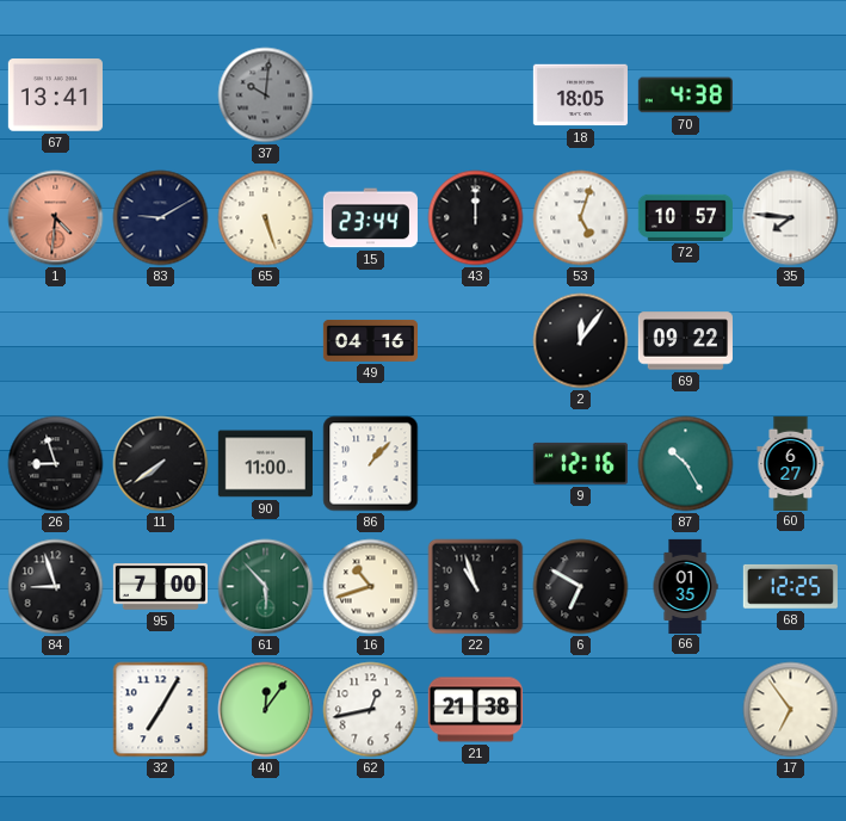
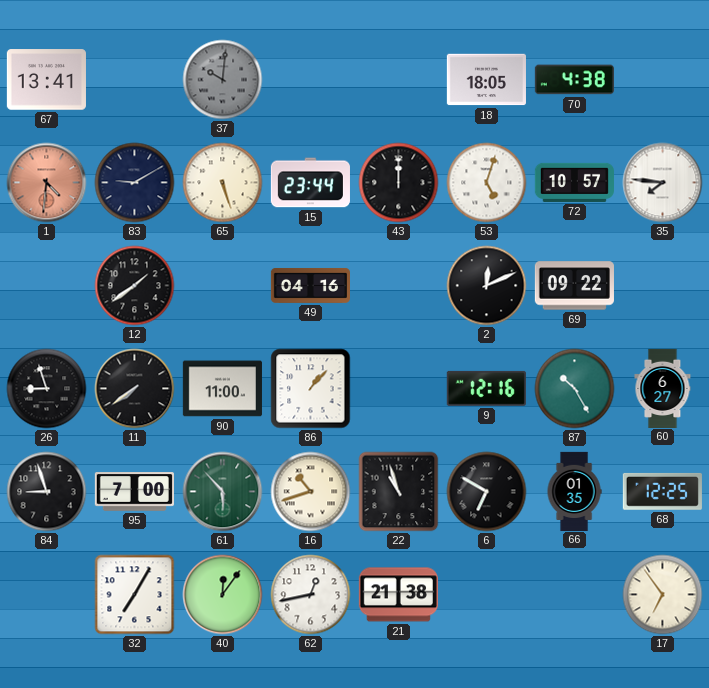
12: none -> 1:39
2: 12:06 -> 12:11
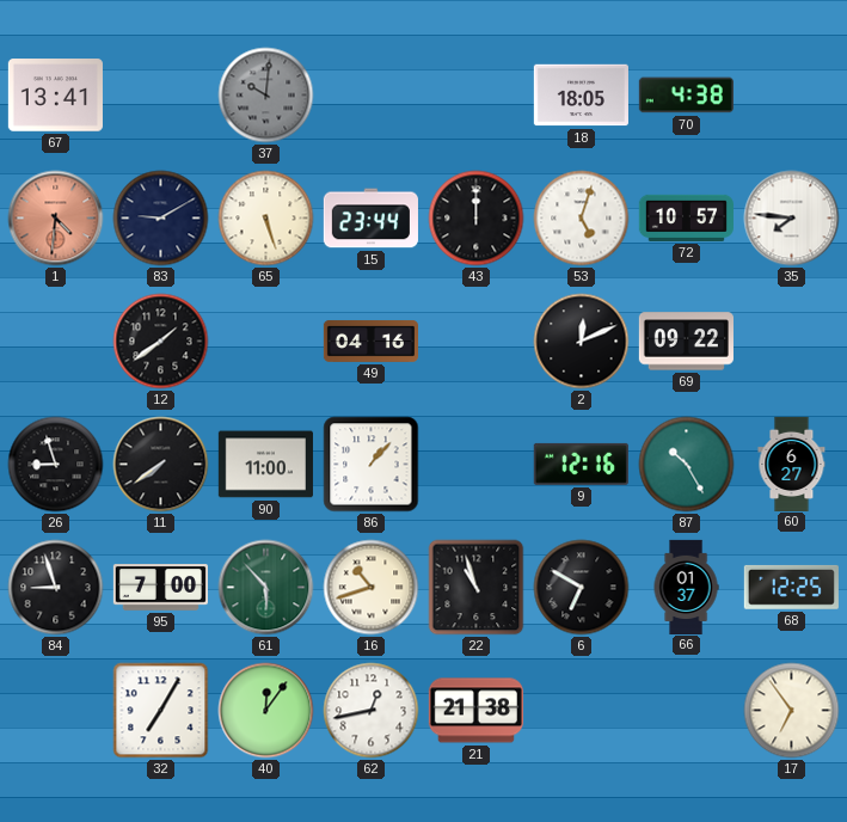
66: 01:35 -> 01:37
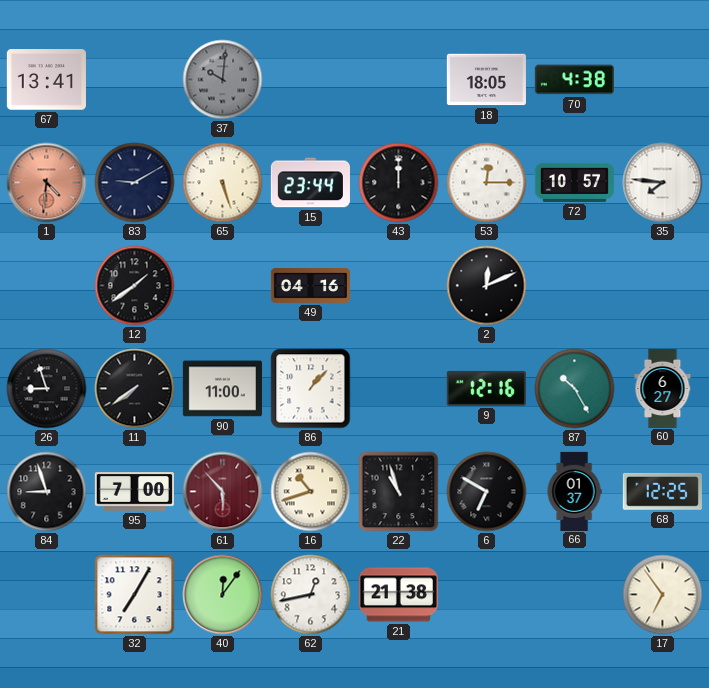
53: 5:03 -> 12:15
69: 09:22 -> none
61 dial: green -> burgundy
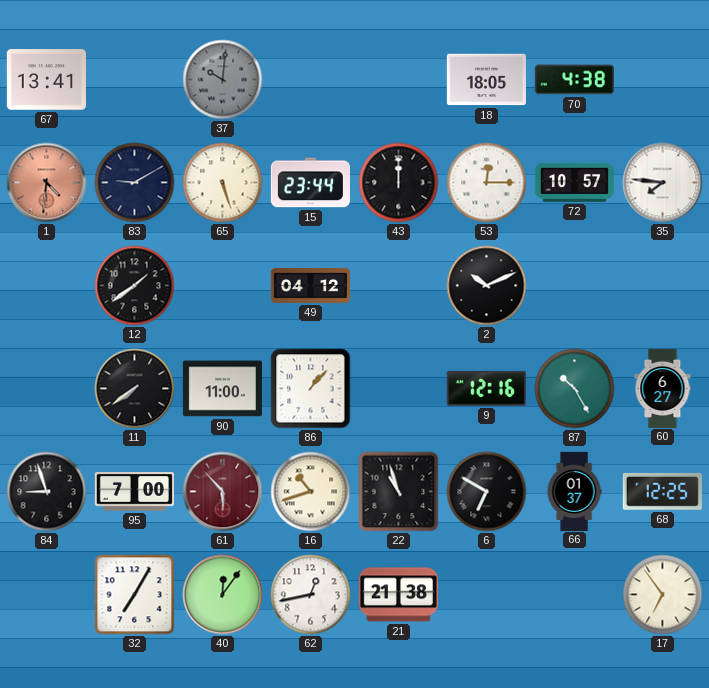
49: 04:16 -> 04:12
2: 12:11 -> 10:11
26: 8:57 -> none
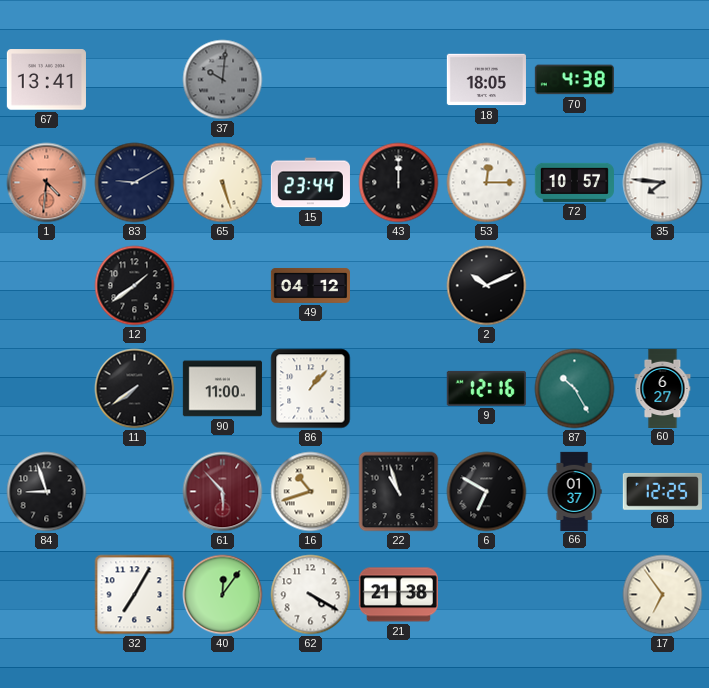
95: 7:00 -> none
62: 12:43 -> 4:20
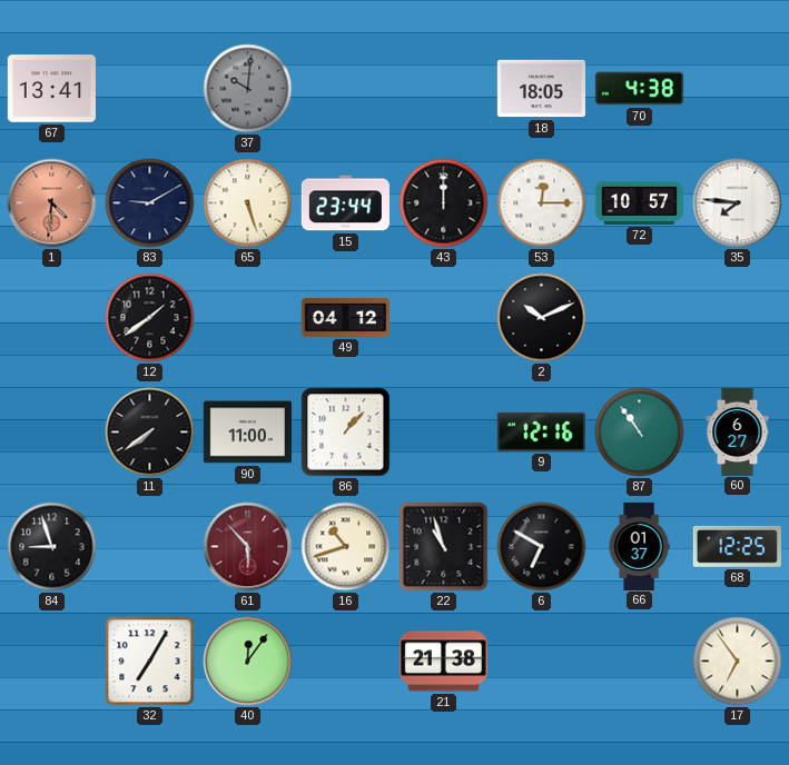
87: 10:25 -> 10:54
62: 4:20 -> none
